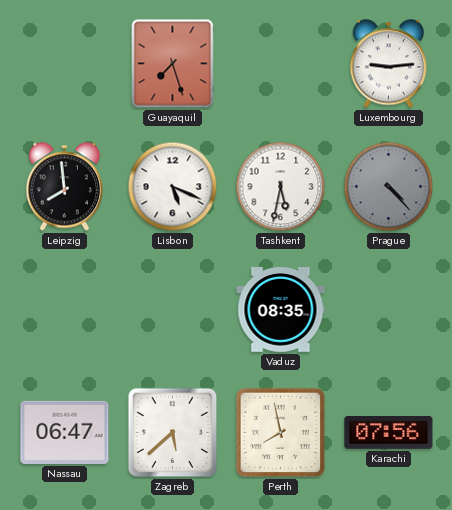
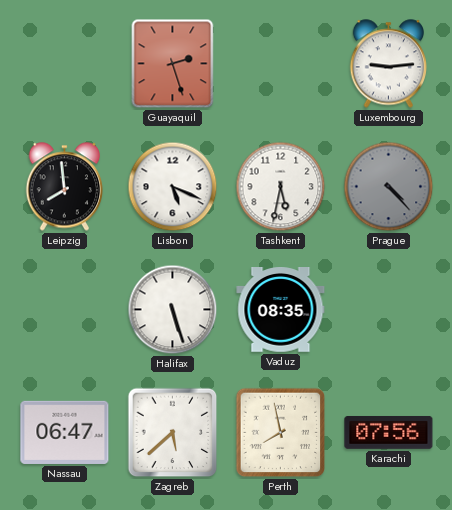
Guayaquil: 7:27 -> 2:27
Halifax: none -> 5:27
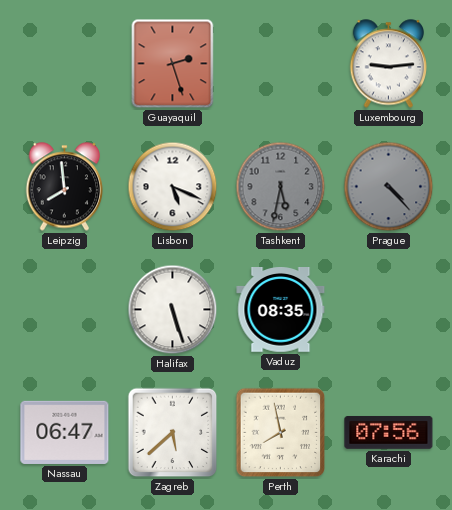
Tashkent dial: white -> grey
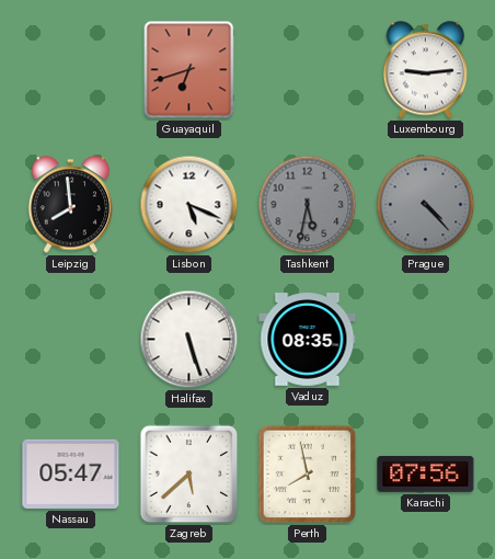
Guayaquil: 2:27 -> 6:42
Nassau: 06:47 -> 05:47
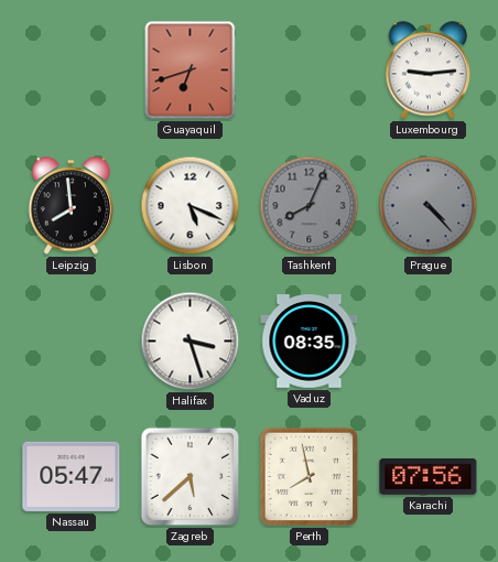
Tashkent: 5:32 -> 8:04
Halifax: 5:27 -> 3:27
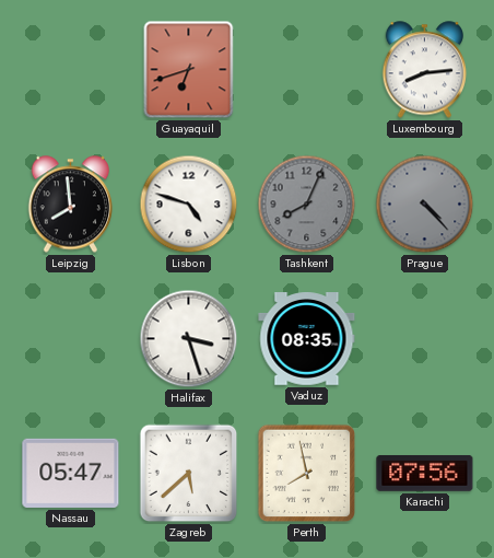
Luxembourg: 9:14 -> 8:14
Lisbon: 5:19 -> 4:48
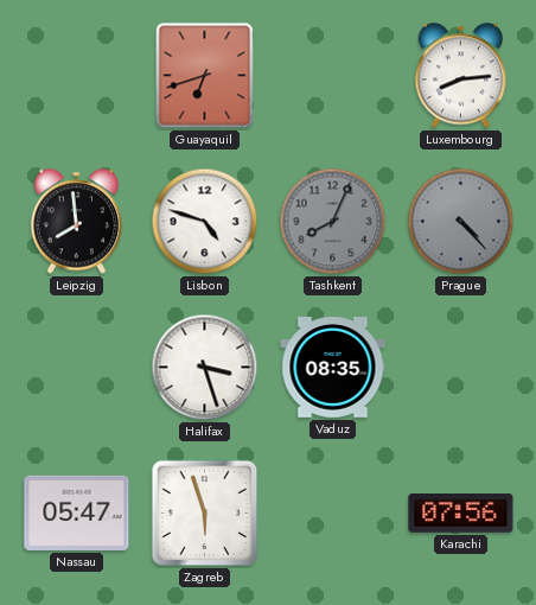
Zagreb: 5:38 -> 5:57
Perth: 7:58 -> none
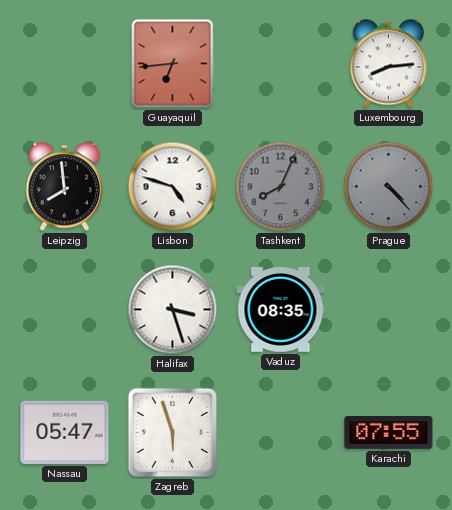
Guayaquil: 6:42 -> 6:44
Karachi: 07:56 -> 07:55
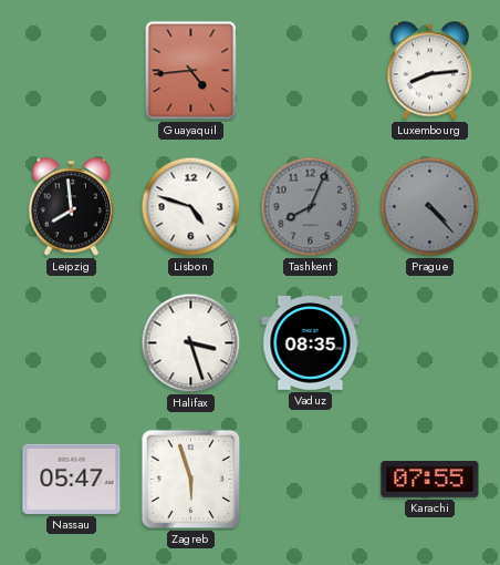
Guayaquil: 6:44 -> 4:44
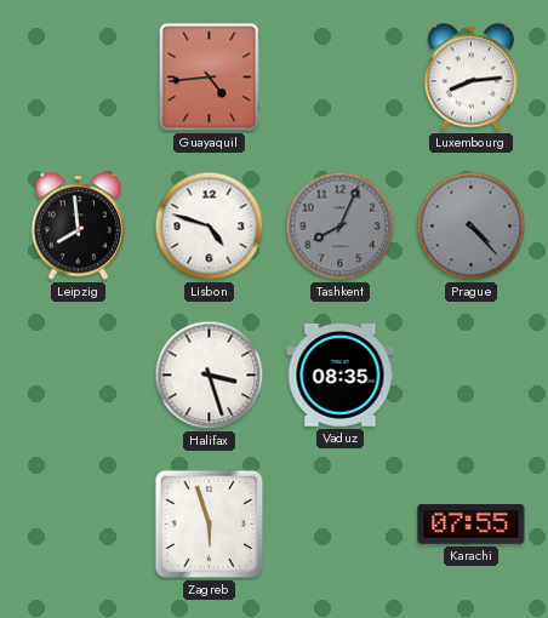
Nassau: 05:47 -> none
